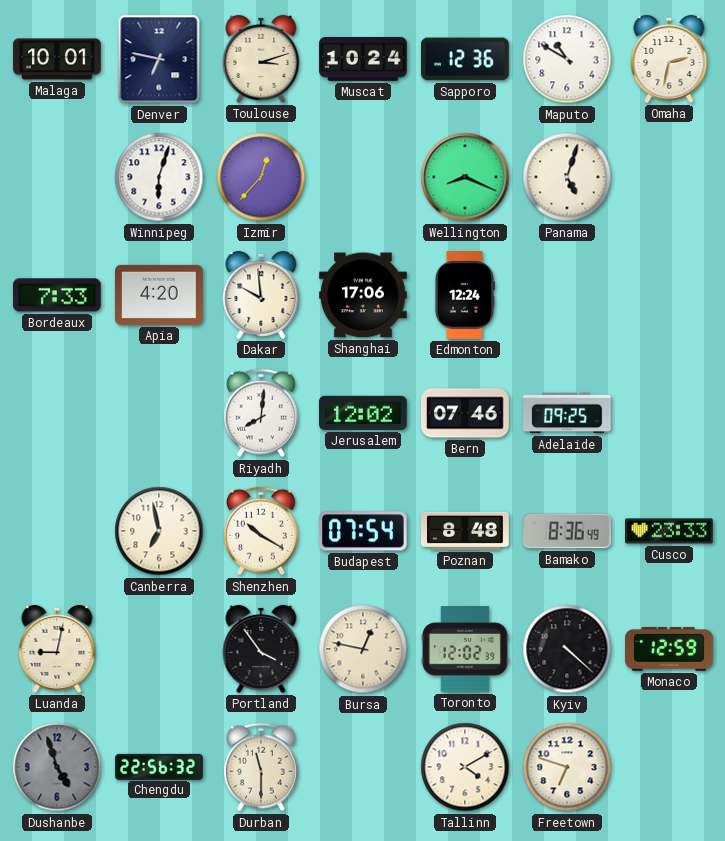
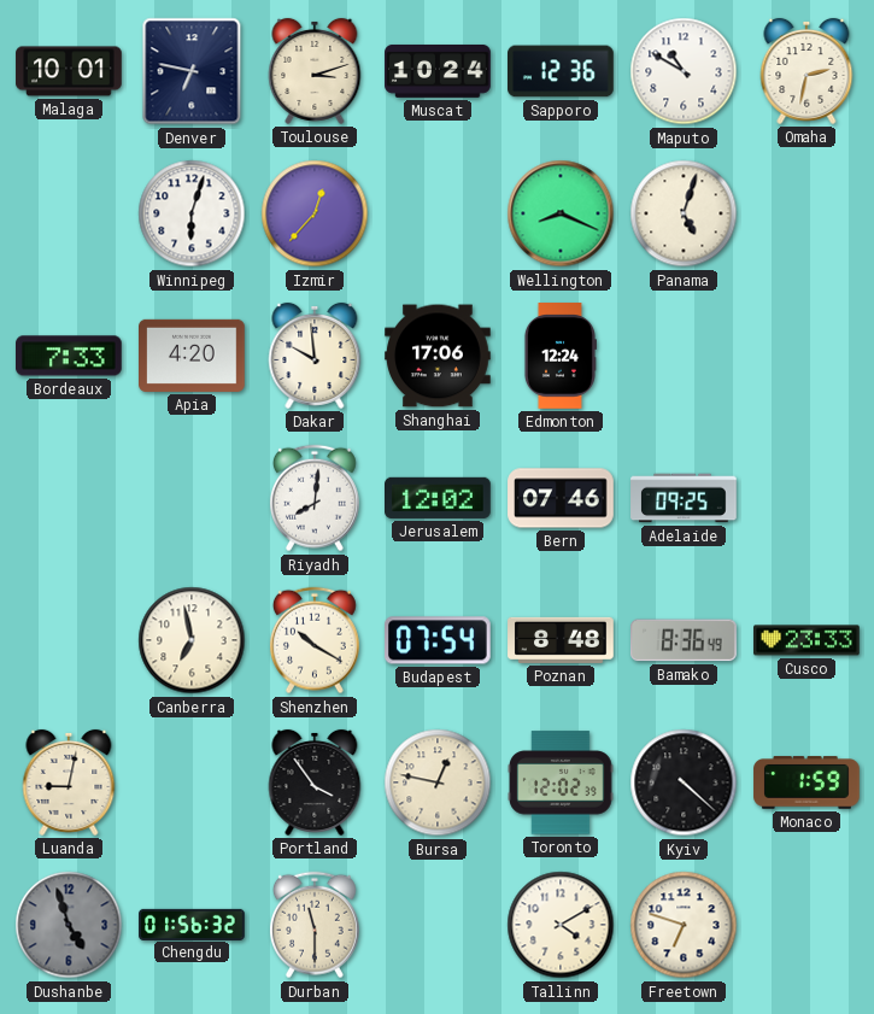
Monaco: 12:59 -> 1:59
Chengdu: 22:56 -> 01:56
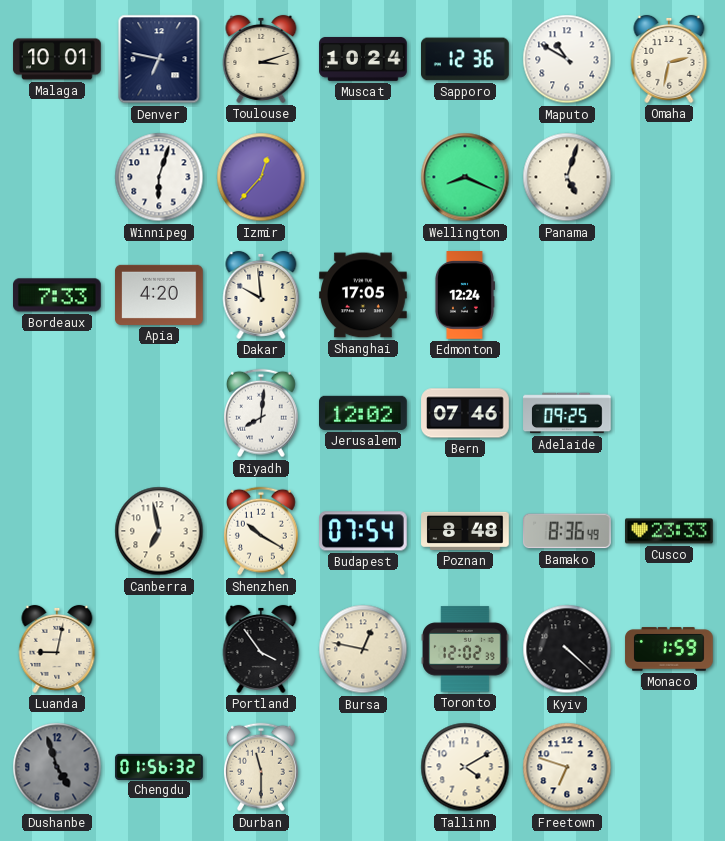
Shanghai: 17:06 -> 17:05
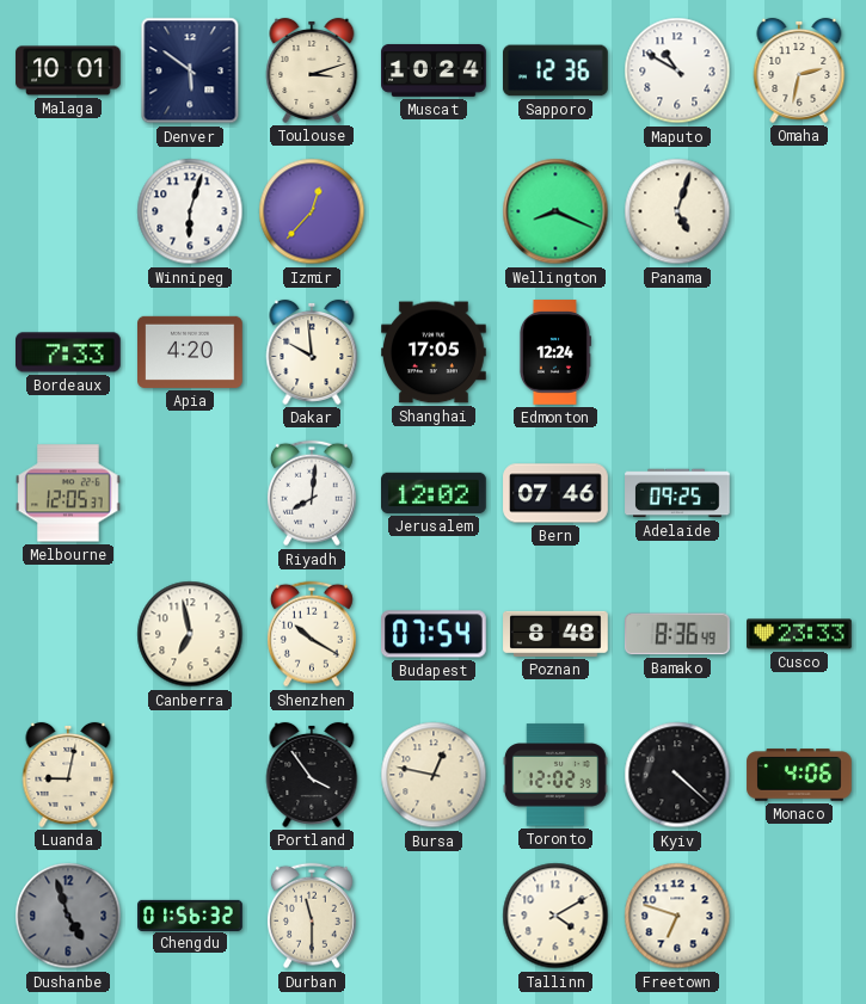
Denver: 6:47 -> 5:51
Melbourne: none -> 12:05
Monaco: 1:59 -> 4:06
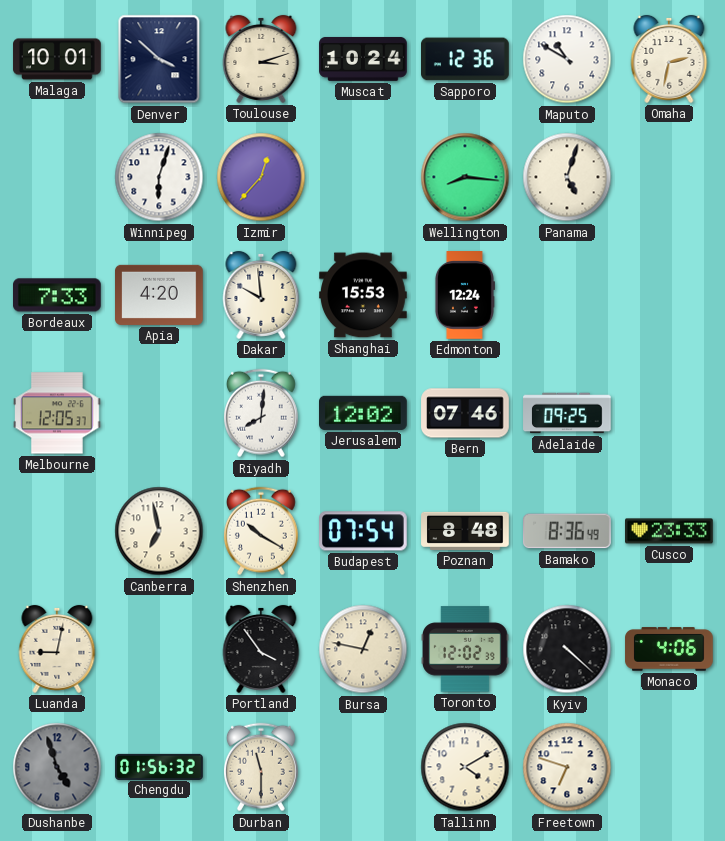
Denver: 5:51 -> 3:52
Wellington: 8:19 -> 8:16
Shanghai: 17:05 -> 15:53
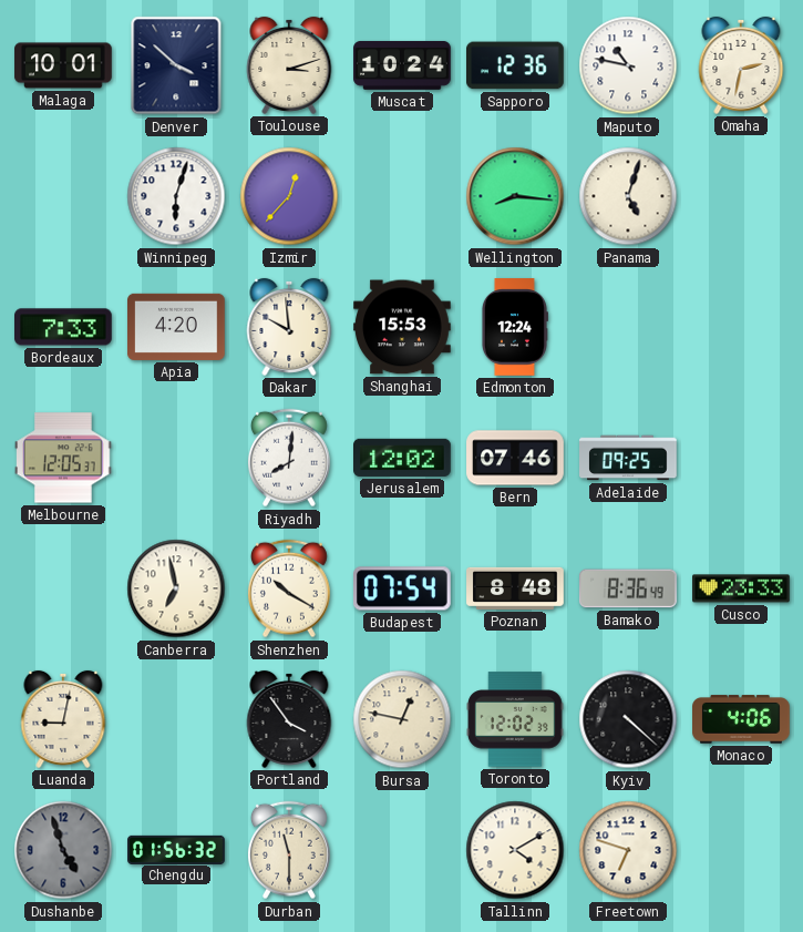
Maputo: 10:50 -> 10:47
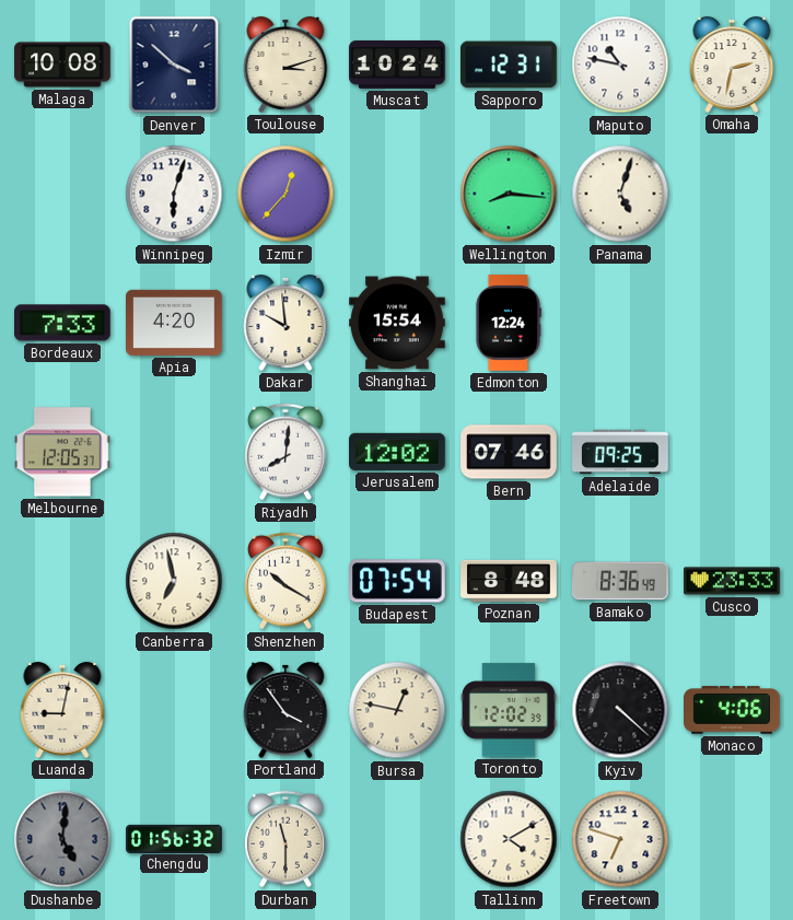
Malaga: 10:01 -> 10:08
Sapporo: 12:36 -> 12:31
Shanghai: 15:53 -> 15:54
Dushanbe: 4:57 -> 5:01
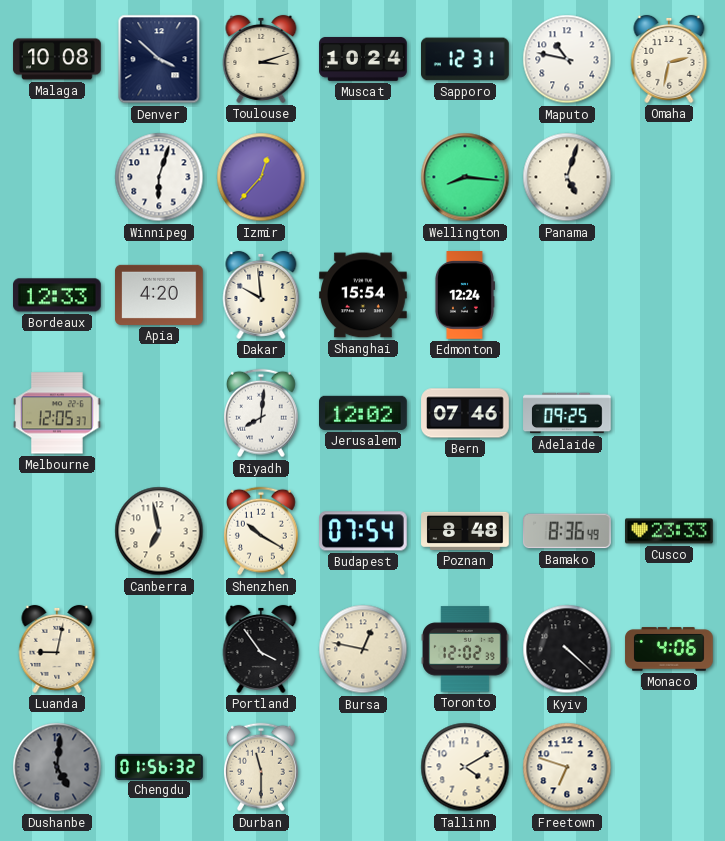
Bordeaux: 7:33 -> 12:33
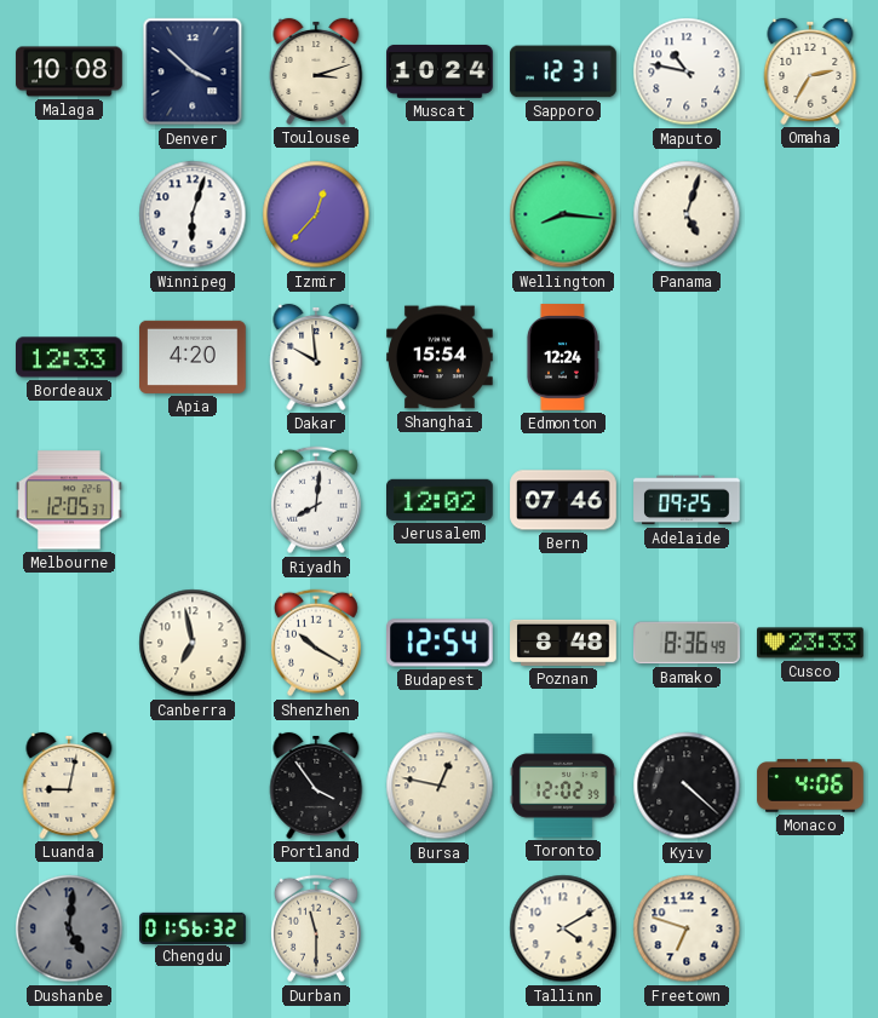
Omaha: 2:32 -> 2:35
Budapest: 07:54 -> 12:54
